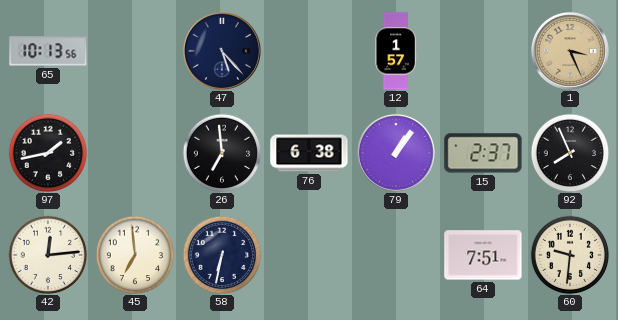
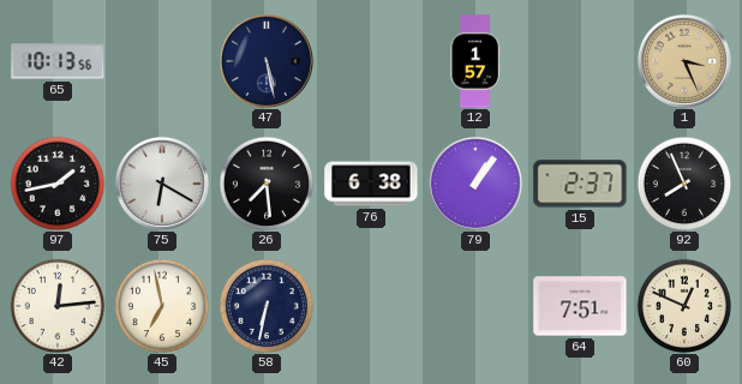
47: 5:23 -> 5:28
75: none -> 6:20
26: 6:59 -> 7:29
45: 6:59 -> 6:58
60: 9:31 -> 12:49
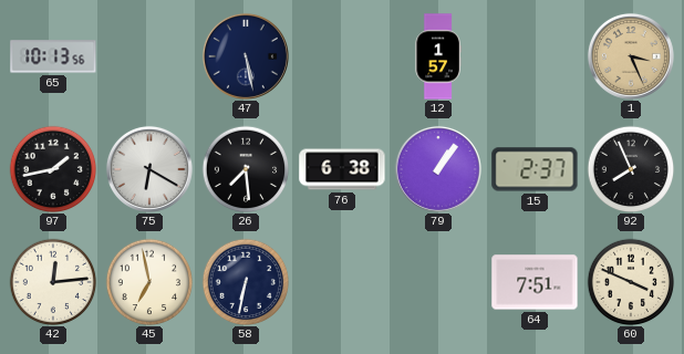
60: 12:49 -> 3:49
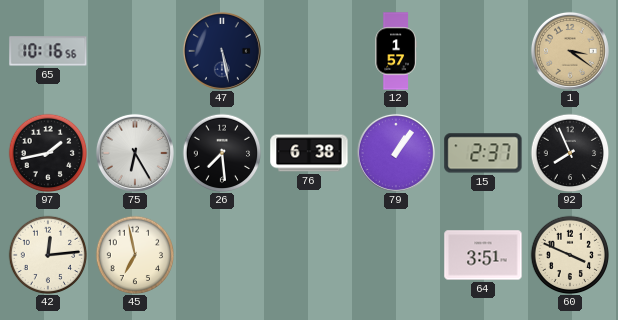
65: 10:13 -> 10:16
1: 3:26 -> 3:21
75: 6:20 -> 6:25
58: 6:32 -> none
64: 7:51 -> 3:51
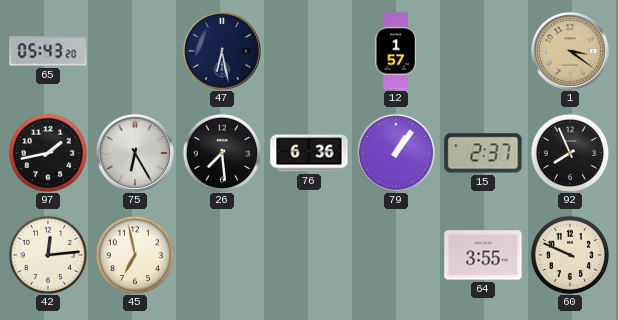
65: 10:16 -> 05:43
47: 5:28 -> 6:28
76: 6:38 -> 6:36
64: 3:51 -> 3:55
60: 3:49 -> 9:49
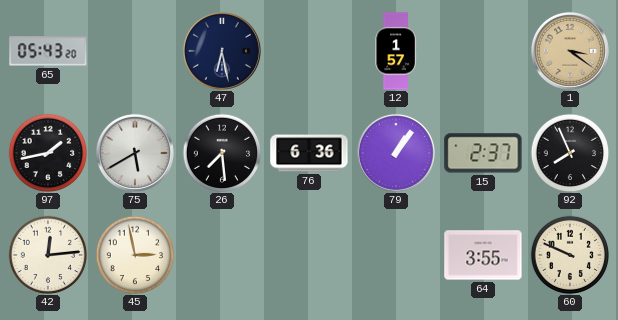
75: 6:25 -> 5:40
45: 6:58 -> 2:58
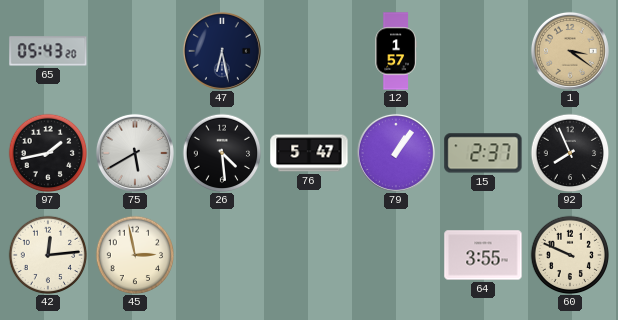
26: 7:29 -> 4:29
76: 6:36 -> 5:47
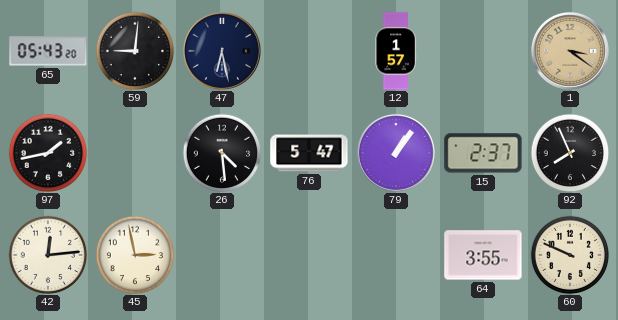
59: none -> 9:01
75: 5:40 -> none
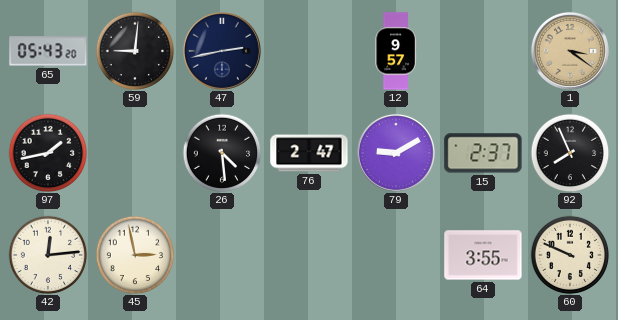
47: 6:28 -> 2:43
12: 1:57 -> 9:57
76: 5:47 -> 2:47
79: 1:06 -> 9:10
